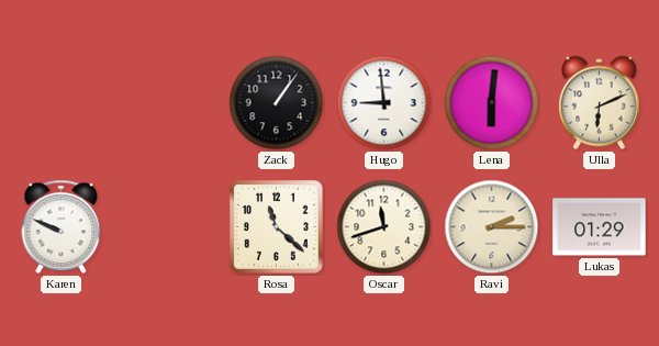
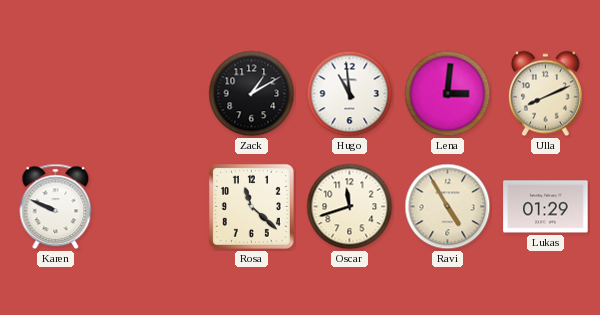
Zack: 1:06 -> 1:10
Hugo: 8:59 -> 10:59
Lena: 6:01 -> 3:01
Ulla: 6:11 -> 8:11
Ravi: 2:15 -> 4:55
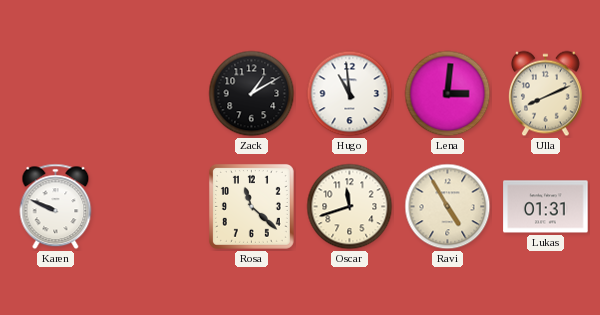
Lukas: 01:29 -> 01:31
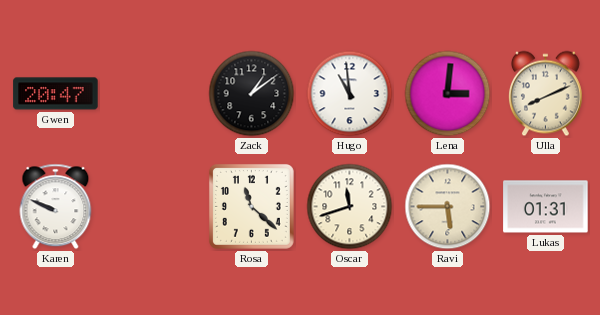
Gwen: none -> 20:47
Zack: 1:10 -> 1:09
Ravi: 4:55 -> 5:45
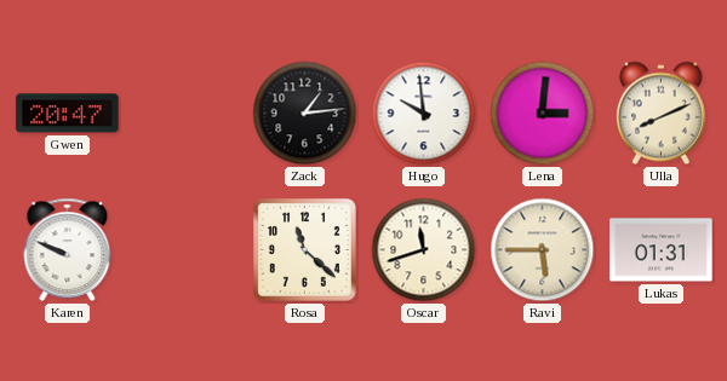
Zack: 1:09 -> 1:14
Hugo: 10:59 -> 9:59
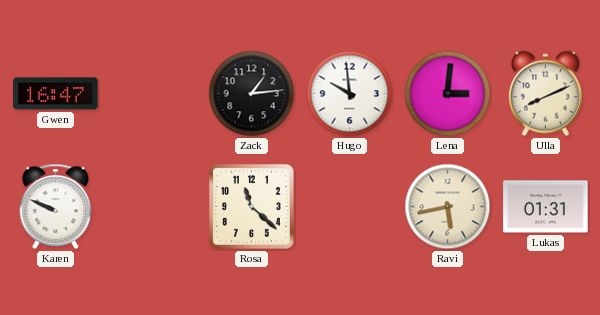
Gwen: 20:47 -> 16:47
Oscar: 11:42 -> none
Ravi: 5:45 -> 5:43
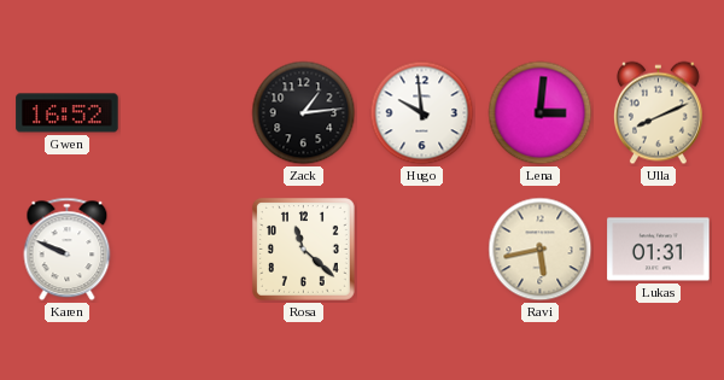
Gwen: 16:47 -> 16:52
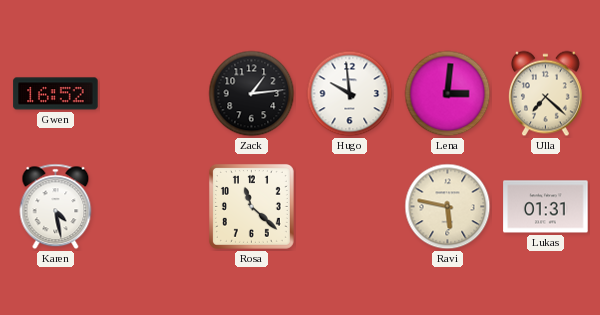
Ulla: 8:11 -> 7:22
Karen: 9:49 -> 4:28
Ravi: 5:43 -> 5:47
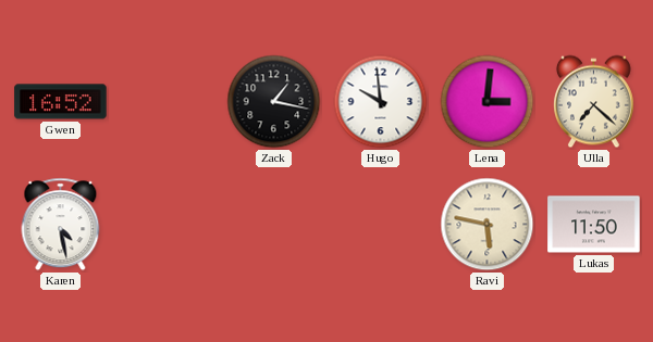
Zack: 1:14 -> 1:17
Rosa: 11:22 -> none
Lukas: 01:31 -> 11:50
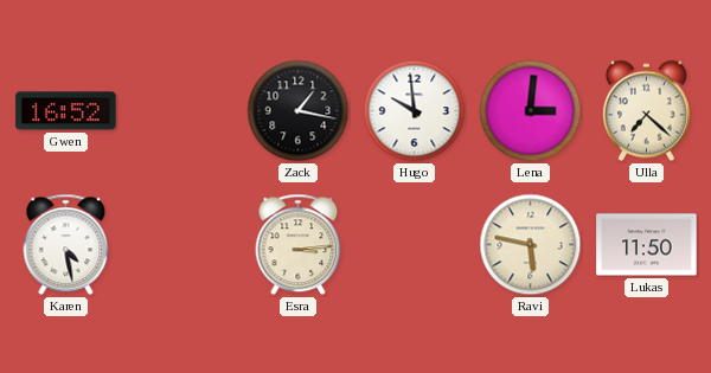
Esra: none -> 3:14
